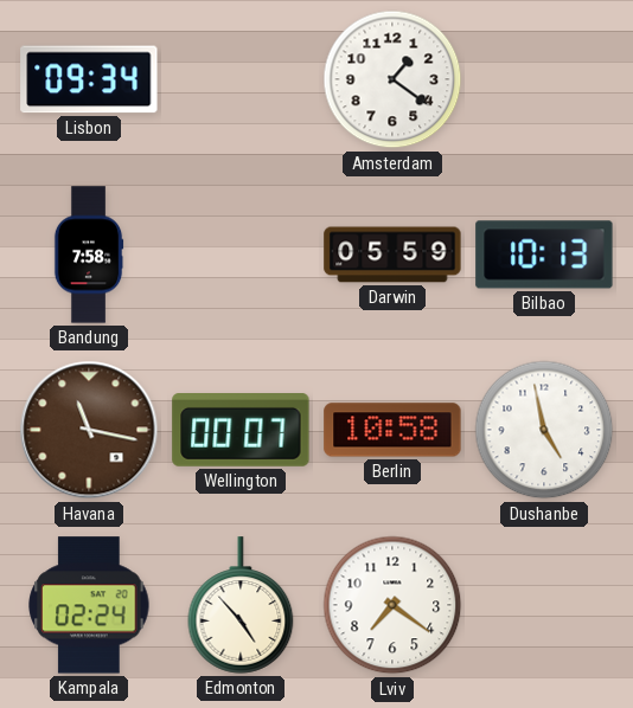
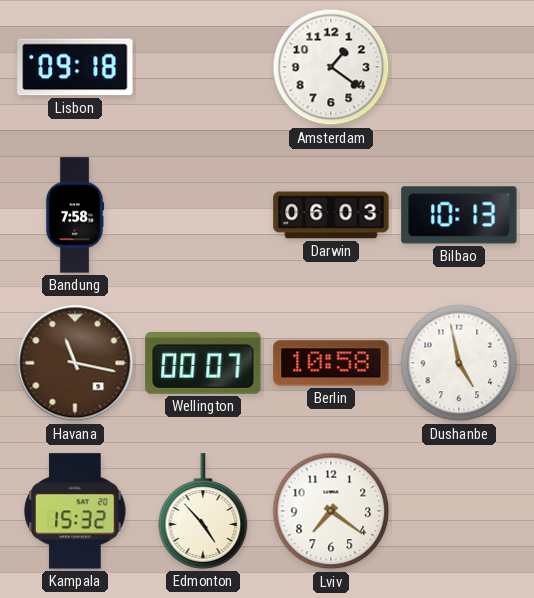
Lisbon: 09:34 -> 09:18
Darwin: 05:59 -> 06:03
Kampala: 02:24 -> 15:32
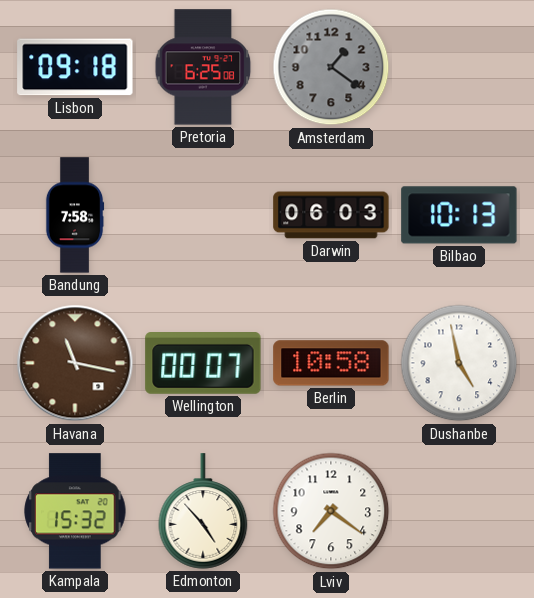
Pretoria: none -> 6:25
Amsterdam dial: white -> grey
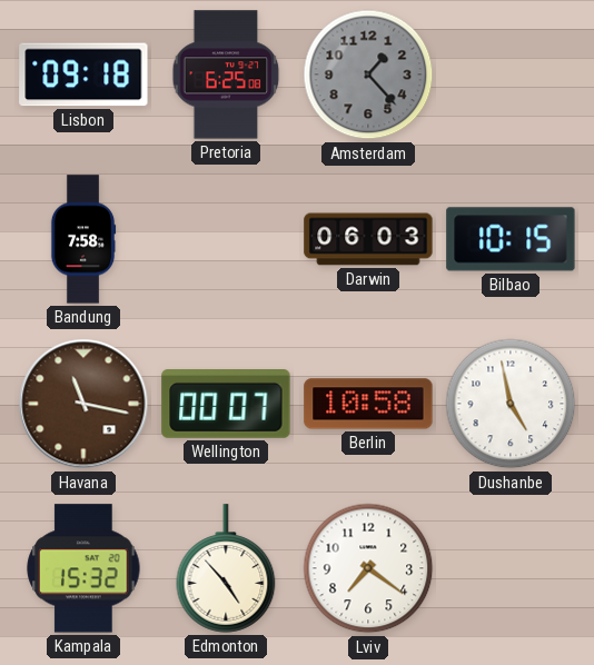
Amsterdam: 1:21 -> 1:23
Bilbao: 10:13 -> 10:15
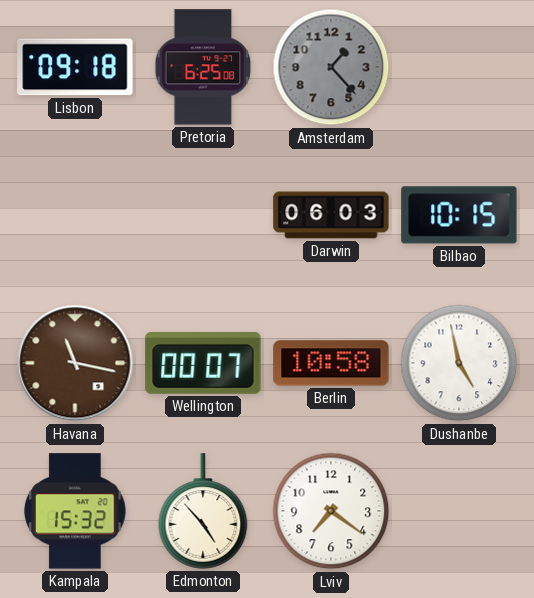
Bandung: 7:58 -> none
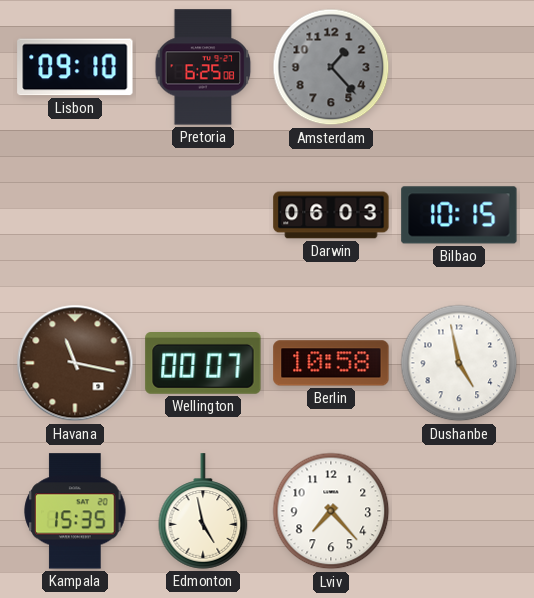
Lisbon: 09:18 -> 09:10
Kampala: 15:32 -> 15:35
Edmonton: 4:53 -> 4:58
Lviv: 7:21 -> 7:23
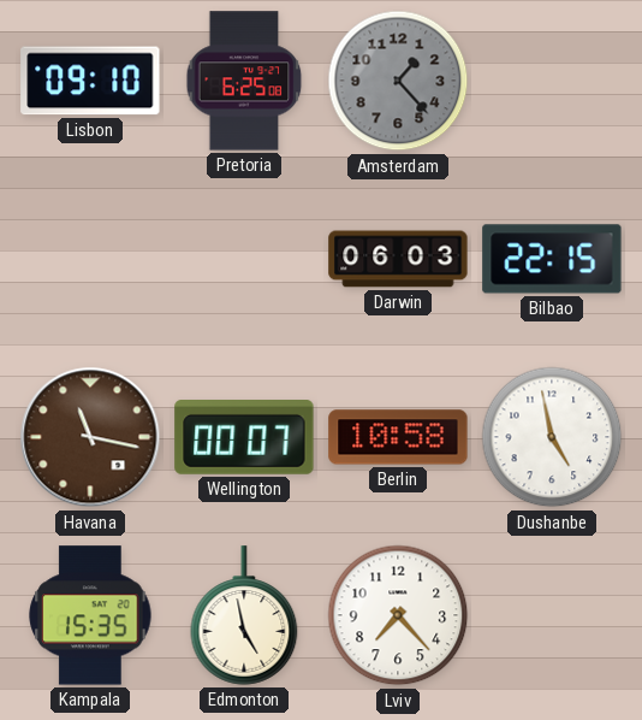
Bilbao: 10:15 -> 22:15
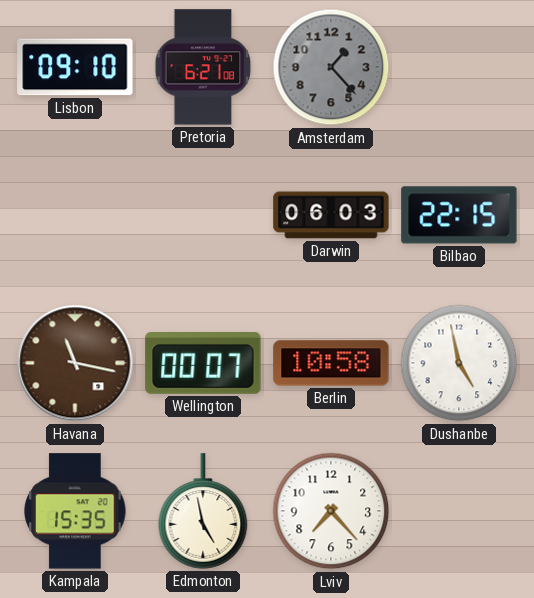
Pretoria: 6:25 -> 6:21
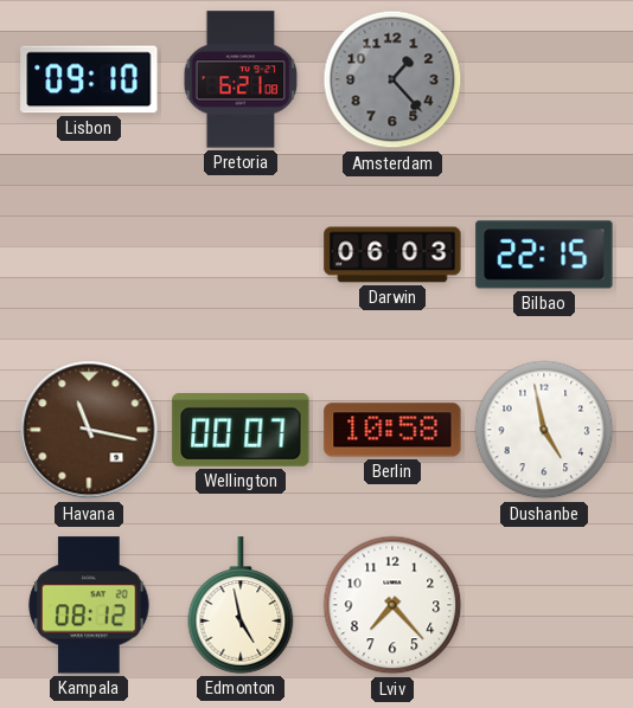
Kampala: 15:35 -> 08:12
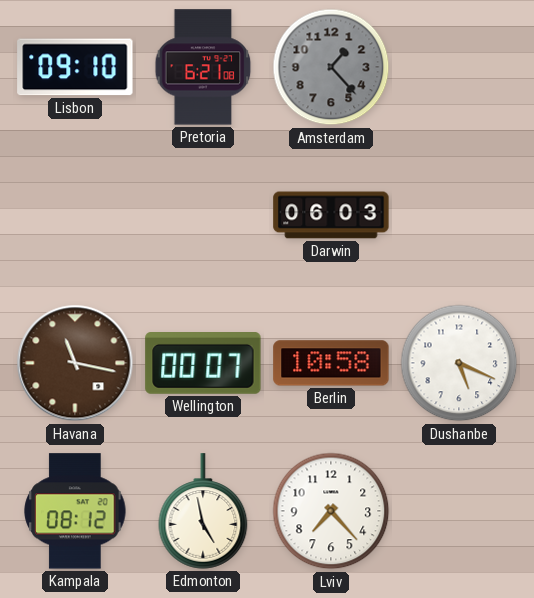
Bilbao: 22:15 -> none
Dushanbe: 4:58 -> 5:19
